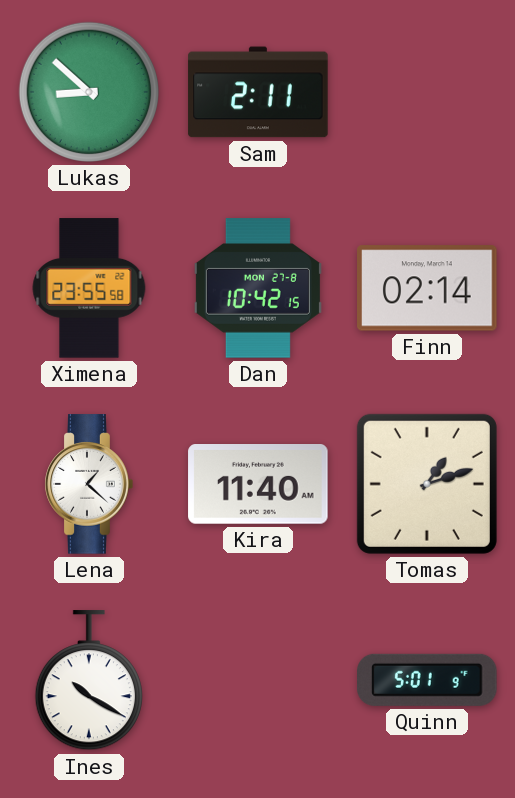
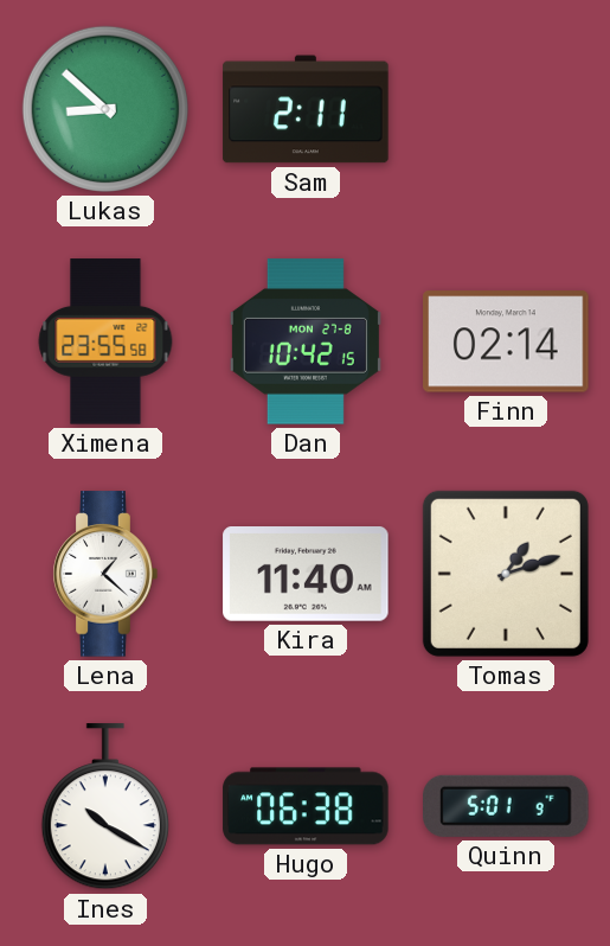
Hugo: none -> 06:38
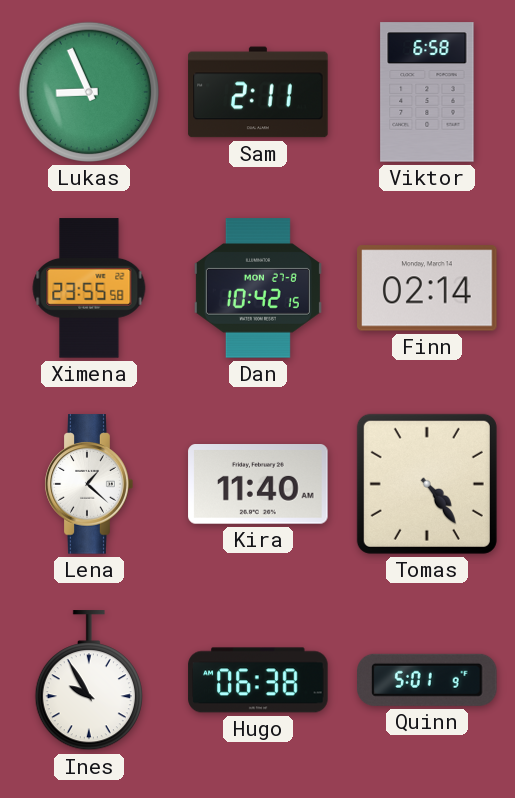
Lukas: 8:52 -> 8:56
Viktor: none -> 6:58
Tomas: 1:12 -> 4:24
Ines: 10:20 -> 9:55
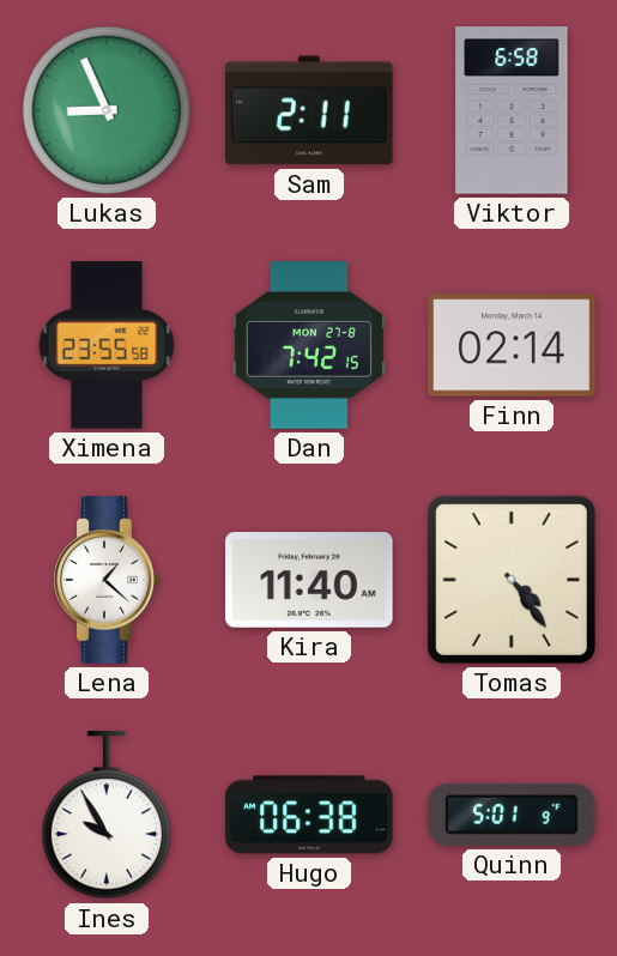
Dan: 10:42 -> 7:42
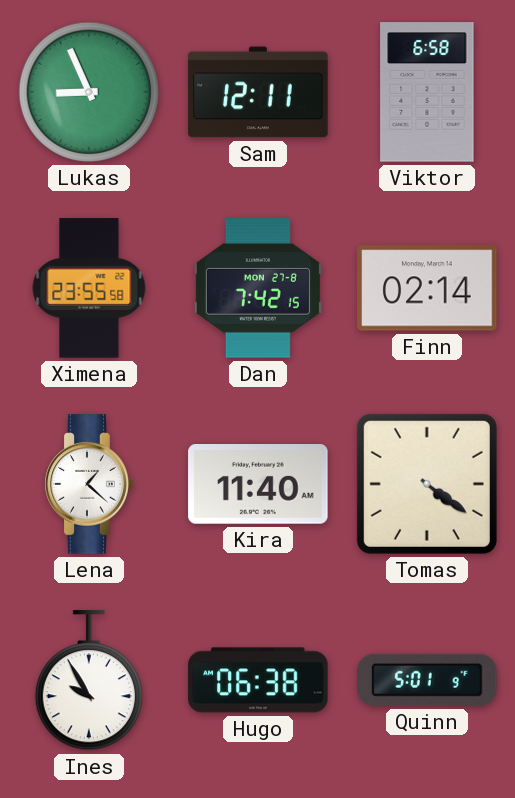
Sam: 2:11 -> 12:11
Tomas: 4:24 -> 4:21
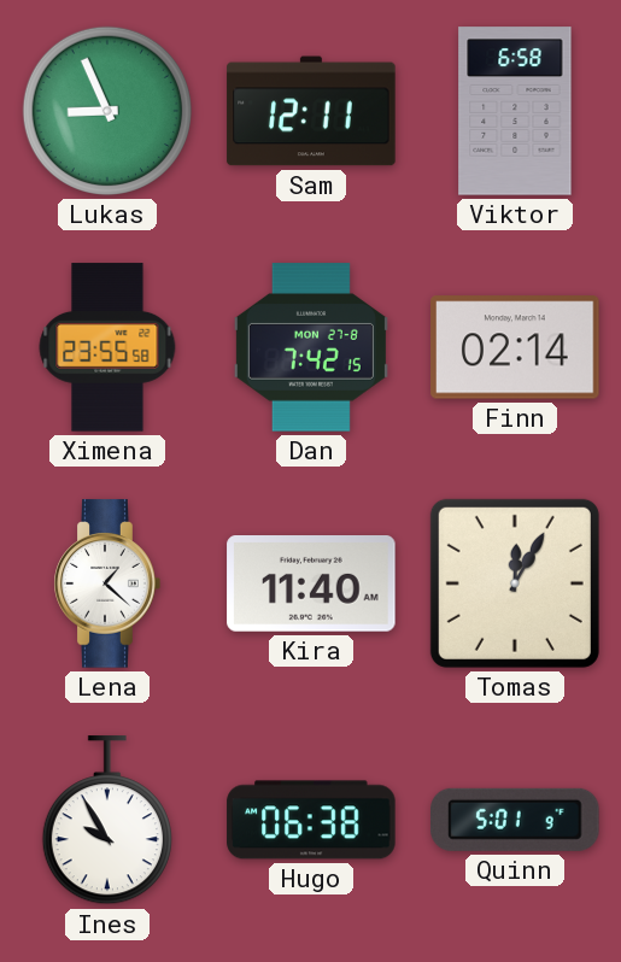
Tomas: 4:21 -> 12:05
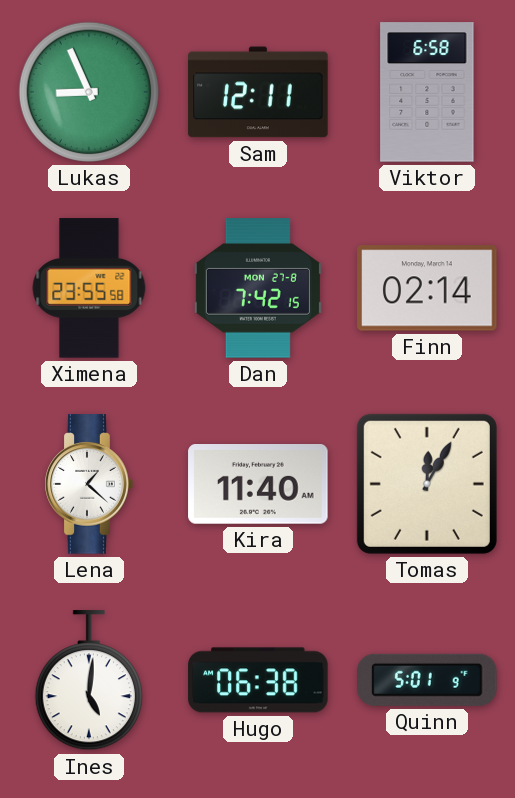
Ines: 9:55 -> 5:01
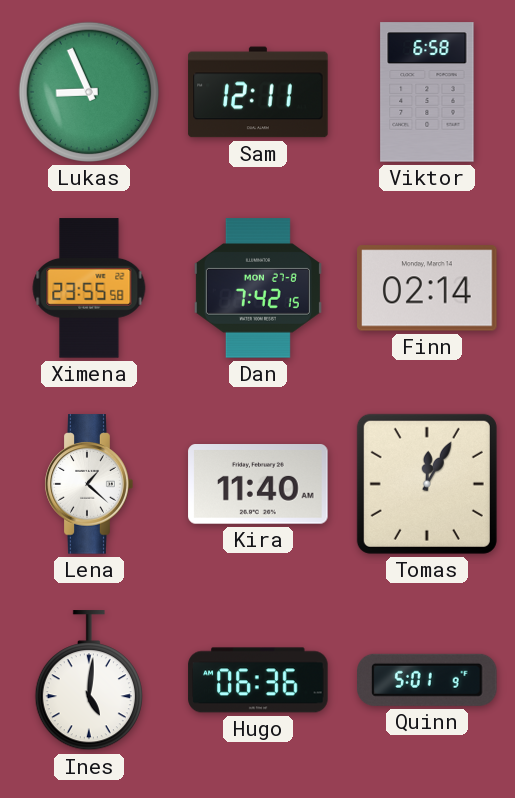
Hugo: 06:38 -> 06:36
